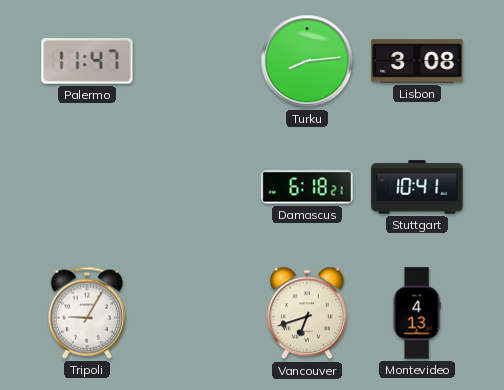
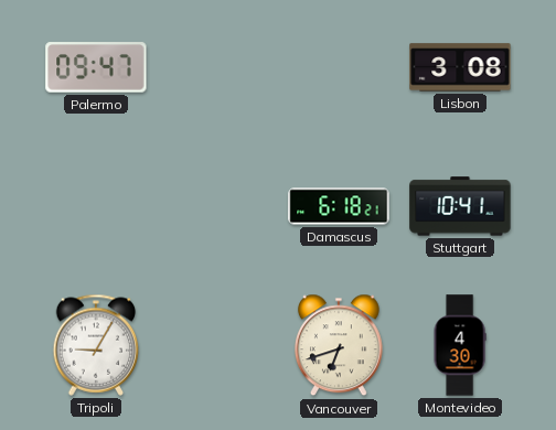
Palermo: 11:47 -> 09:47
Turku: 8:14 -> none
Montevideo: 4:13 -> 4:30
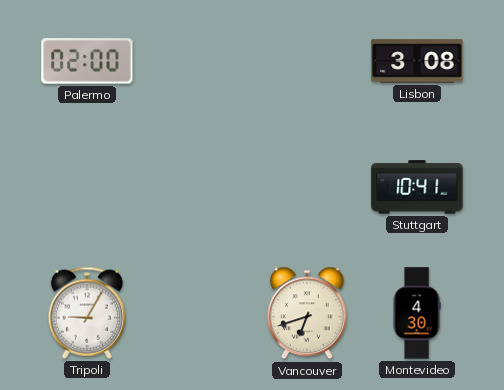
Palermo: 09:47 -> 02:00
Damascus: 6:18 -> none
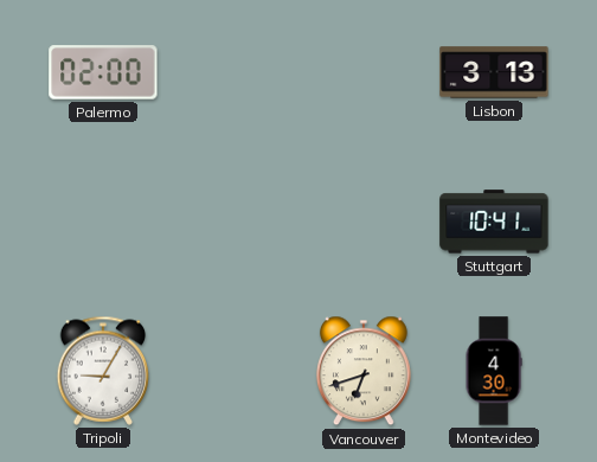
Lisbon: 3:08 -> 3:13
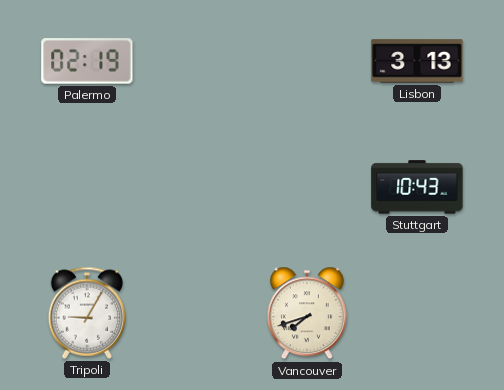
Palermo: 02:00 -> 02:19
Stuttgart: 10:41 -> 10:43
Vancouver: 6:42 -> 7:42
Montevideo: 4:30 -> none
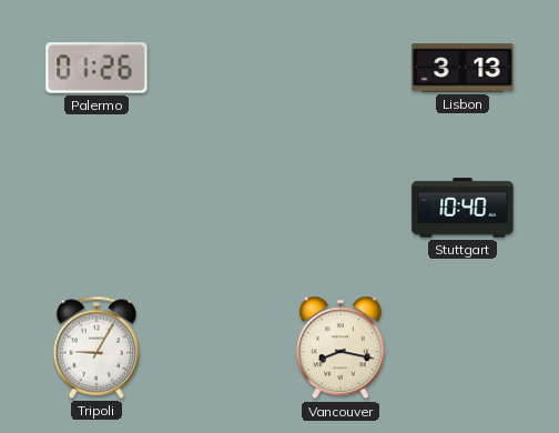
Palermo: 02:19 -> 01:26
Stuttgart: 10:43 -> 10:40
Vancouver: 7:42 -> 8:17
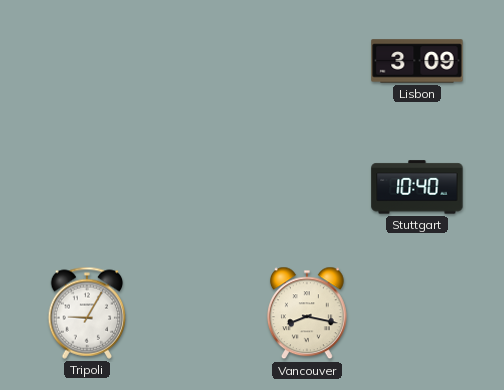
Palermo: 01:26 -> none
Lisbon: 3:13 -> 3:09
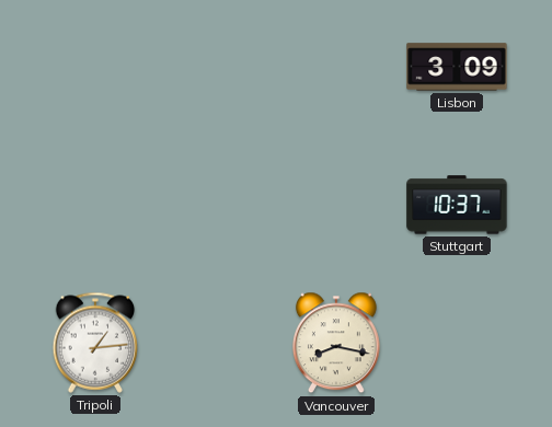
Stuttgart: 10:40 -> 10:37
Tripoli: 9:05 -> 1:14
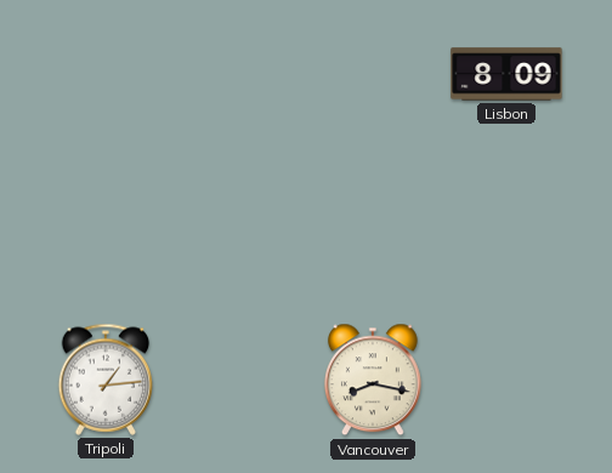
Lisbon: 3:09 -> 8:09
Stuttgart: 10:37 -> none
